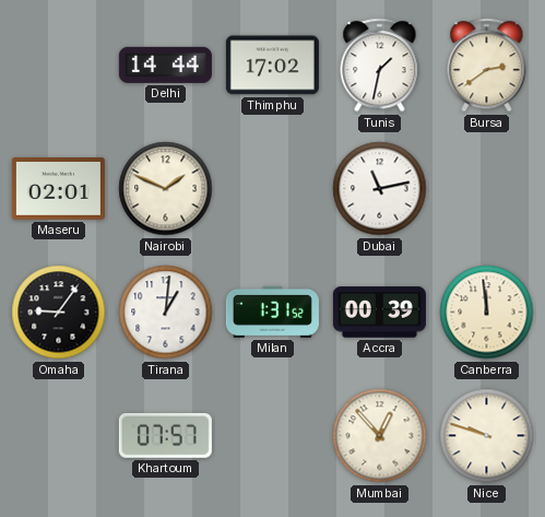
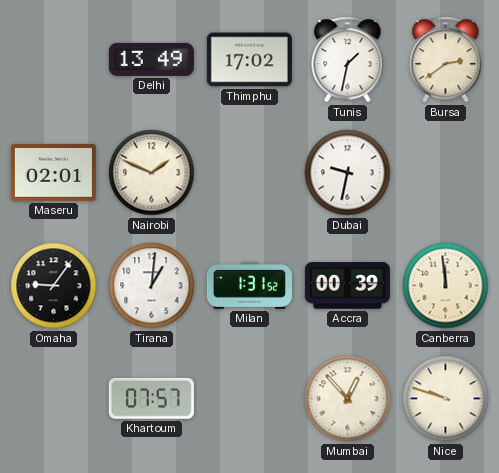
Delhi: 14:44 -> 13:49
Dubai: 11:13 -> 9:32
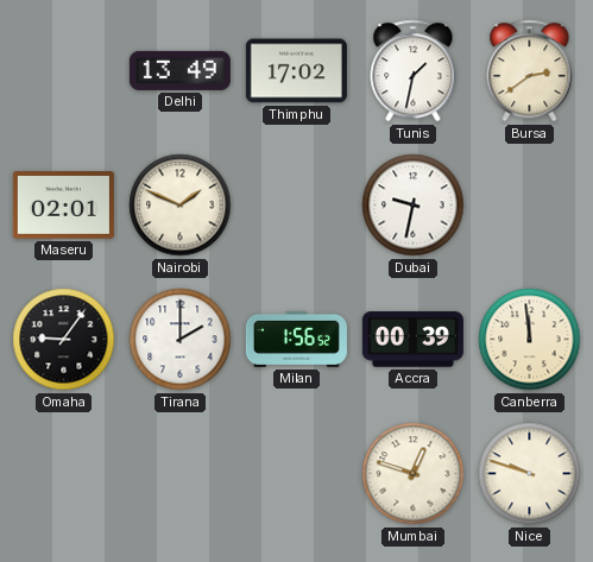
Tirana: 1:01 -> 2:00
Milan: 1:31 -> 1:56
Khartoum: 07:57 -> none
Mumbai: 12:53 -> 12:48
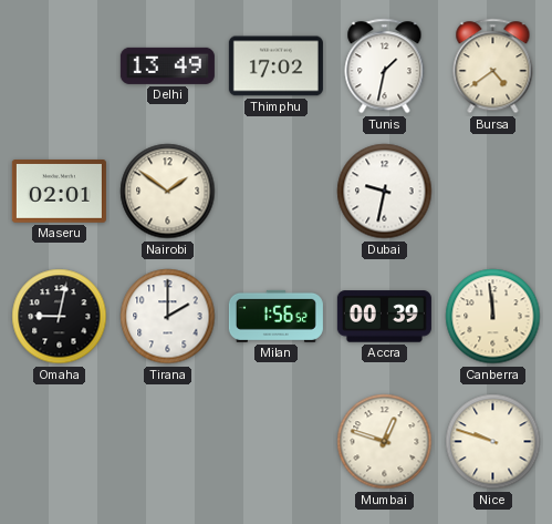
Bursa: 2:39 -> 4:39
Nairobi: 1:49 -> 1:51
Omaha: 9:06 -> 9:02
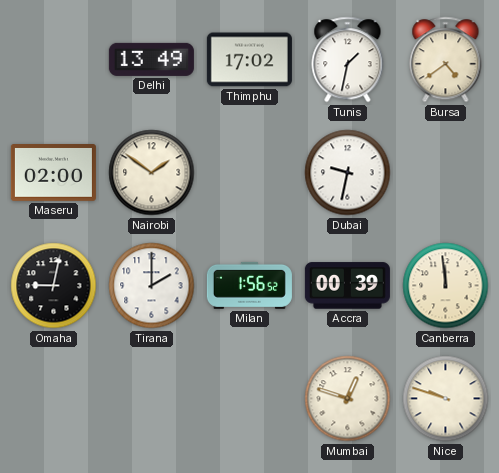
Maseru: 02:01 -> 02:00
